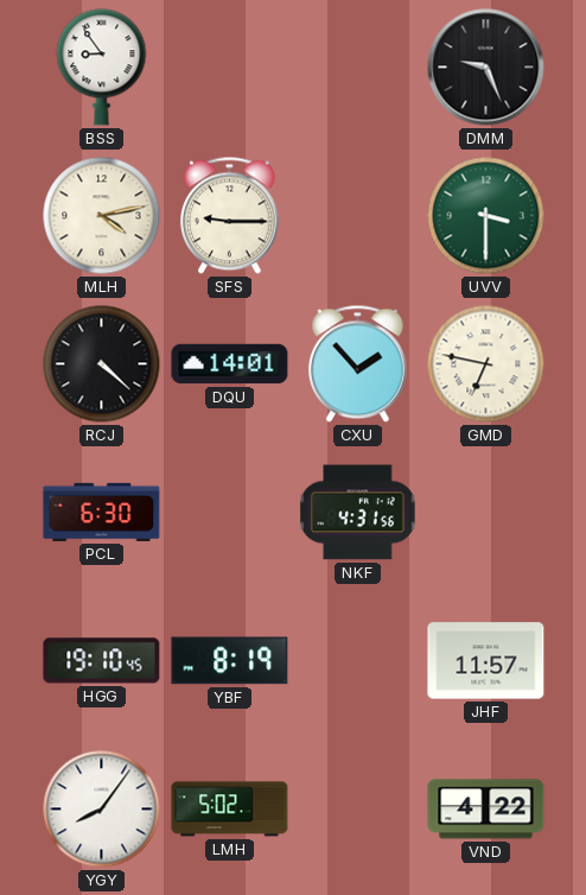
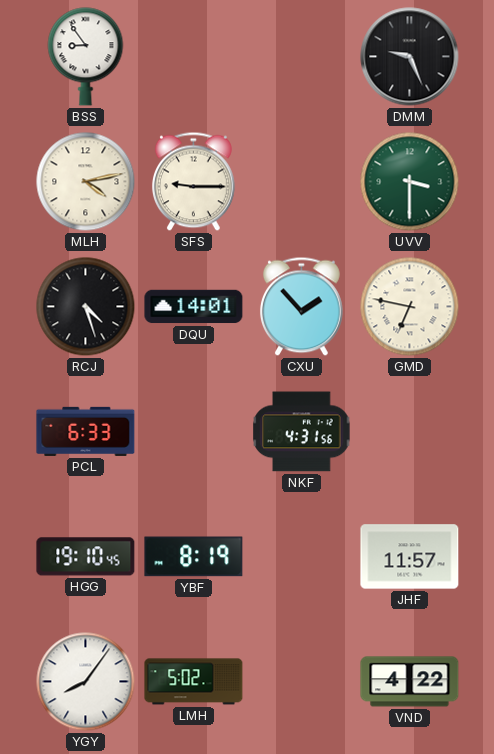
RCJ: 4:22 -> 4:27
PCL: 6:30 -> 6:33
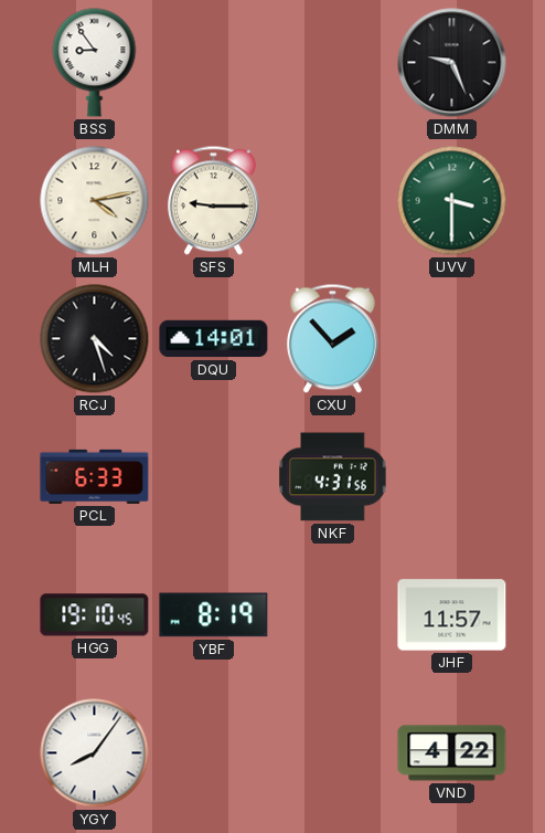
GMD: 6:47 -> none
LMH: 5:02 -> none
